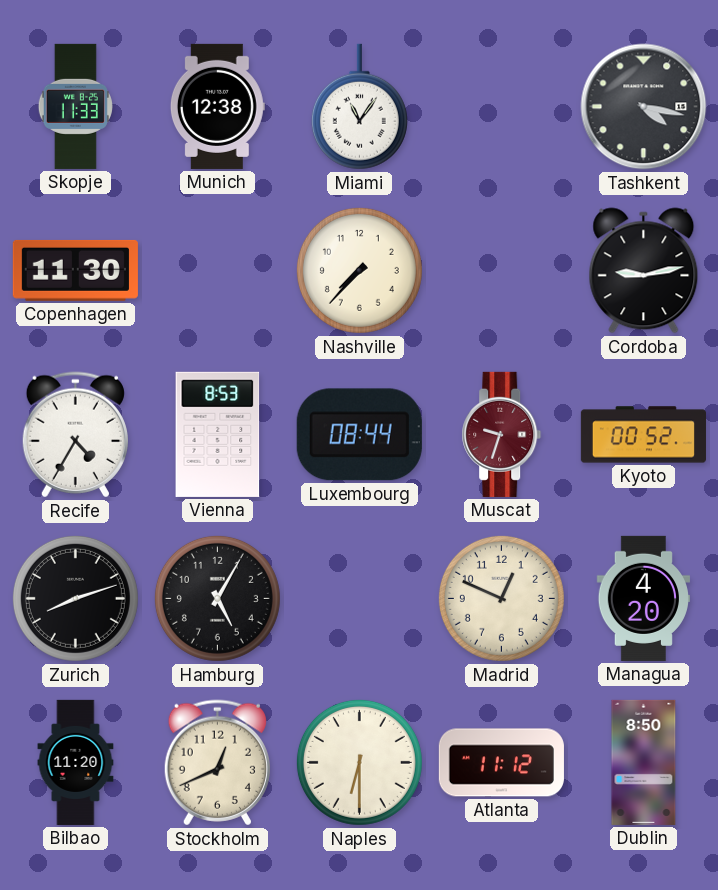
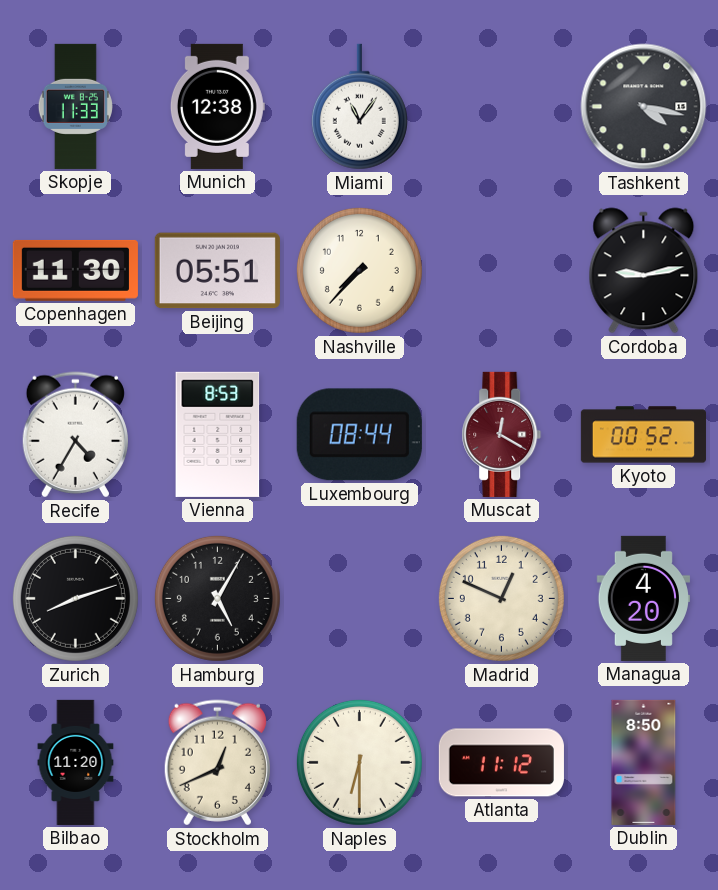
Beijing: none -> 05:51
Muscat: 9:33 -> 12:20
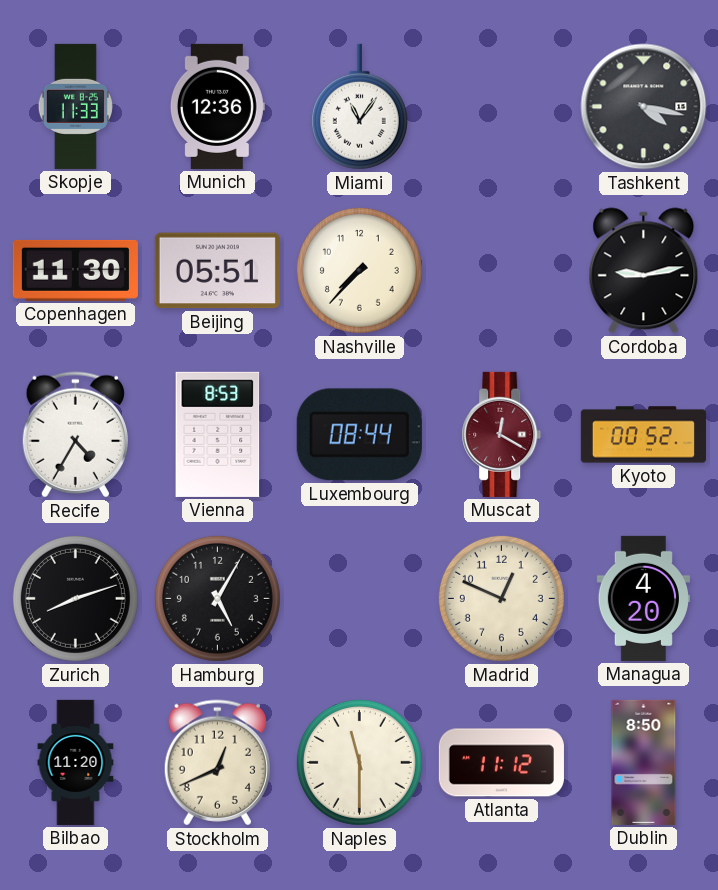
Munich: 12:38 -> 12:36
Naples: 6:30 -> 11:30
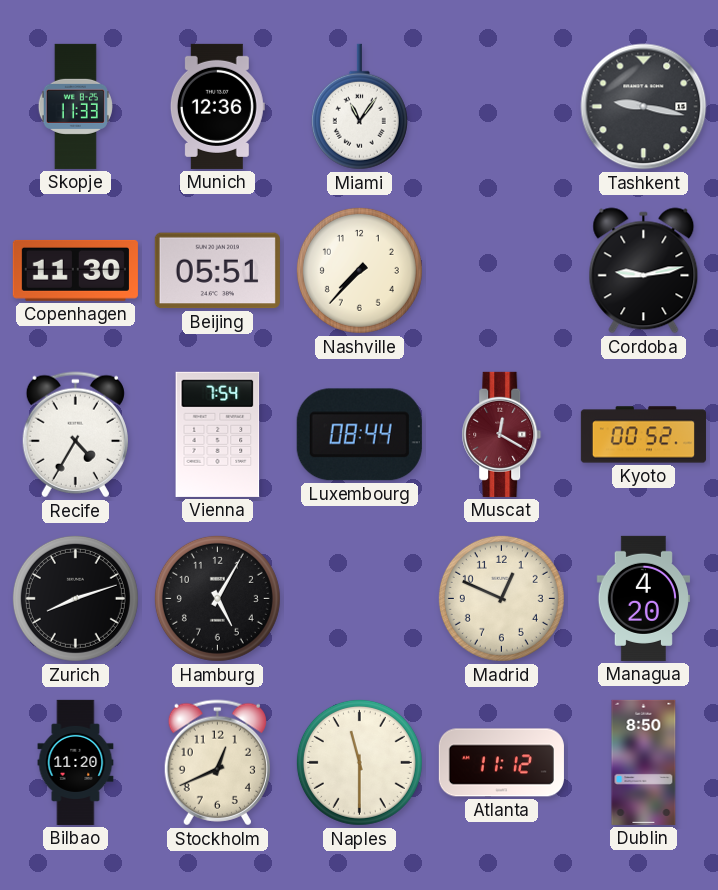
Tashkent: 4:17 -> 9:17
Vienna: 8:53 -> 7:54
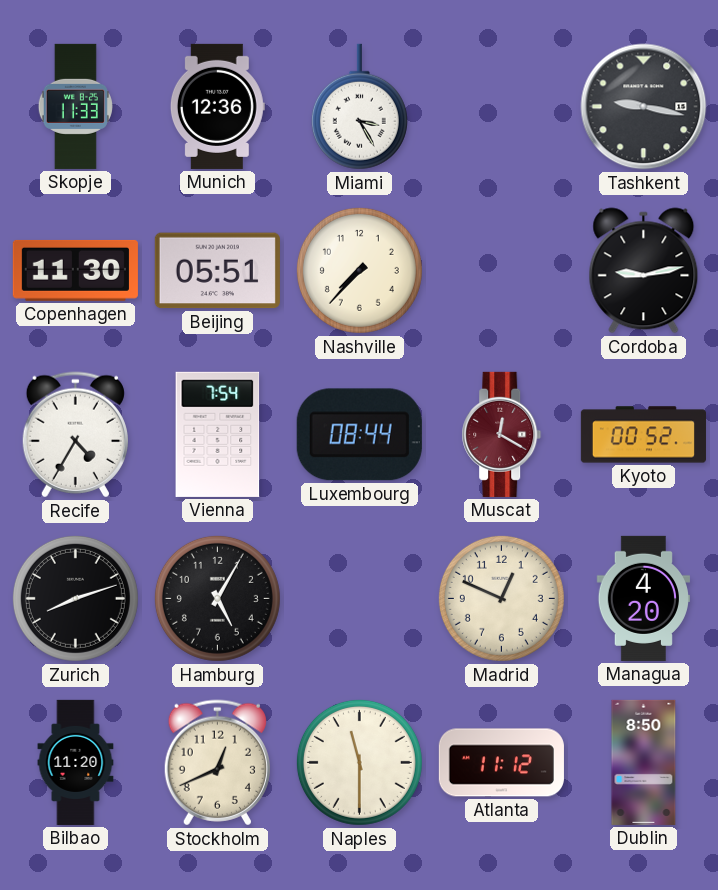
Miami: 11:06 -> 3:25
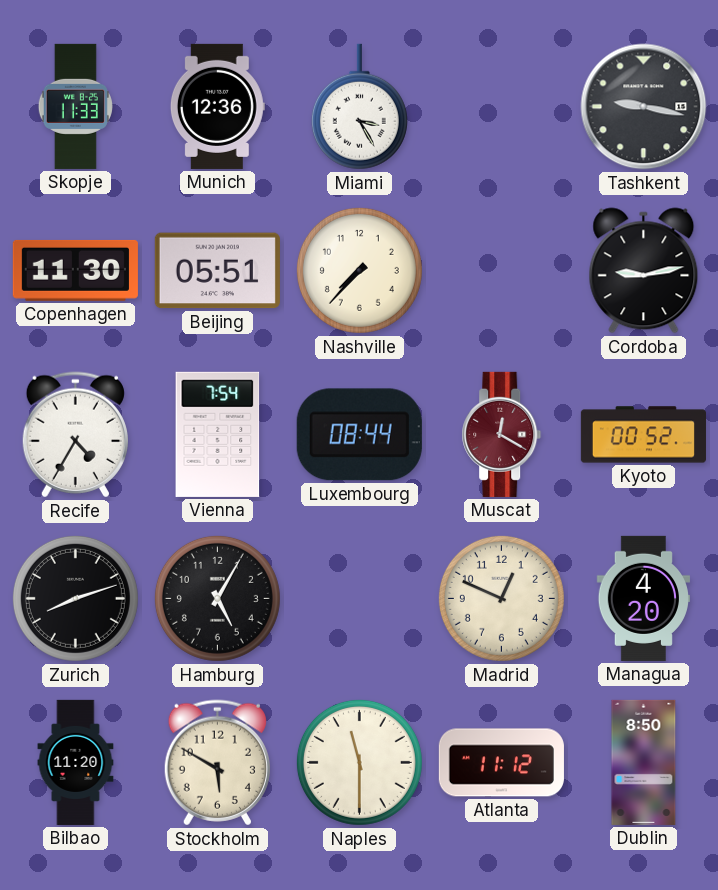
Stockholm: 12:41 -> 5:50
